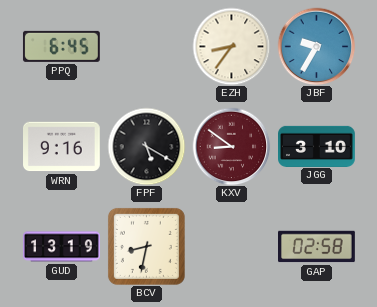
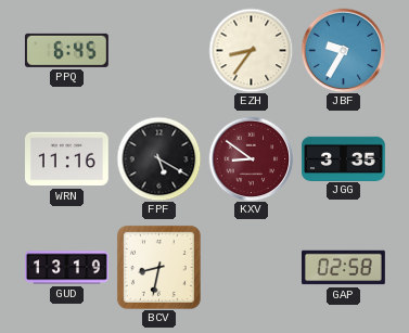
WRN: 9:16 -> 11:16
JGG: 3:10 -> 3:35
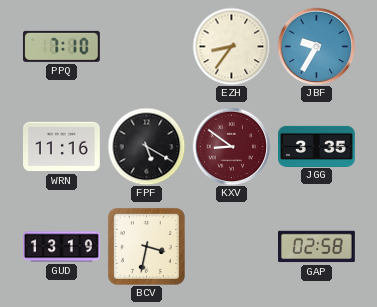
PPQ: 6:45 -> 7:10
BCV: 8:32 -> 3:32
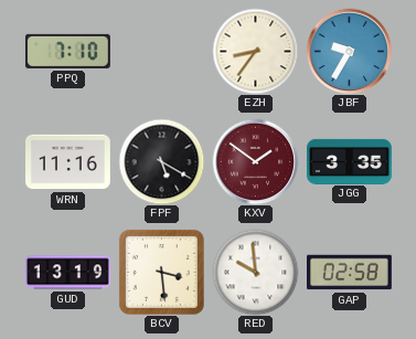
KXV: 8:51 -> 1:51
BCV: 3:32 -> 3:29
RED: none -> 9:59
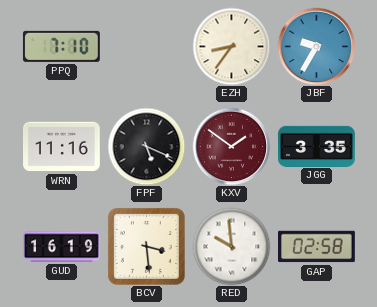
FPF: 5:20 -> 5:19
GUD: 13:19 -> 16:19
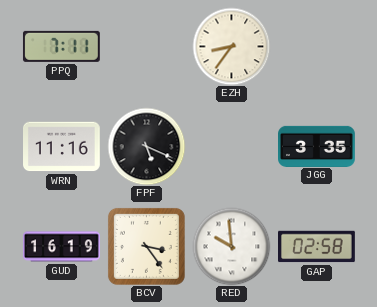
PPQ: 7:10 -> 7:11
JBF: 9:35 -> none
KXV: 1:51 -> none
BCV: 3:29 -> 3:24
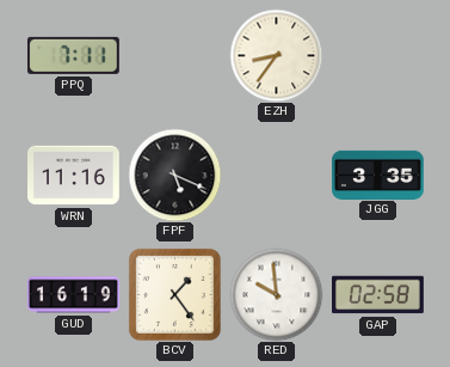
BCV: 3:24 -> 1:24
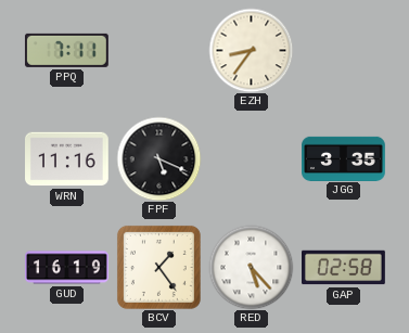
RED: 9:59 -> 5:23
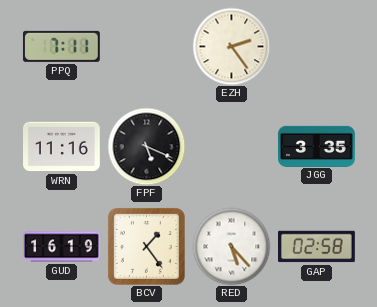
EZH: 8:36 -> 2:24
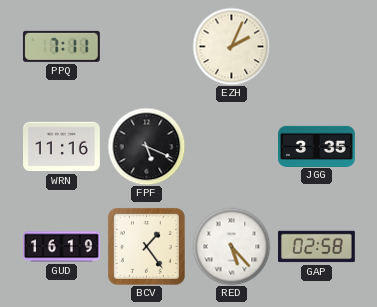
EZH: 2:24 -> 2:04
